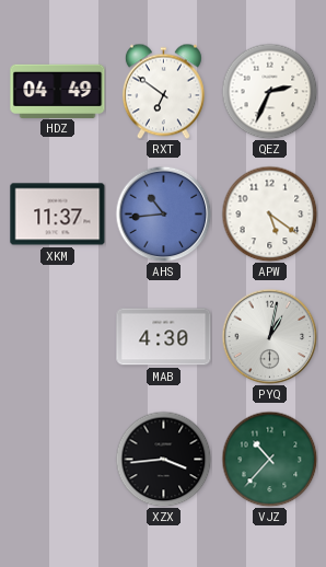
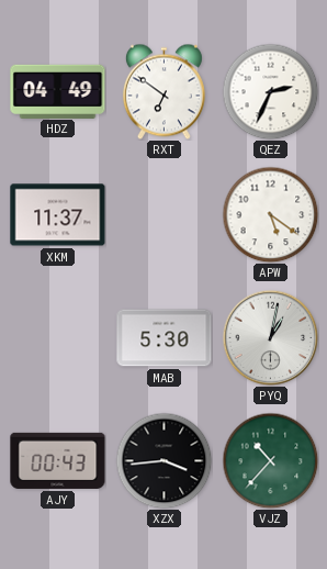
AHS: 10:44 -> none
MAB: 4:30 -> 5:30
AJY: none -> 00:43
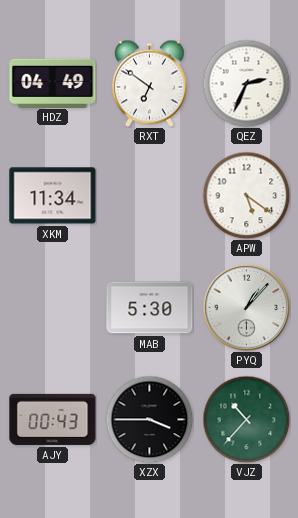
XKM: 11:37 -> 11:34
PYQ: 1:02 -> 1:07
XZX: 3:44 -> 3:45
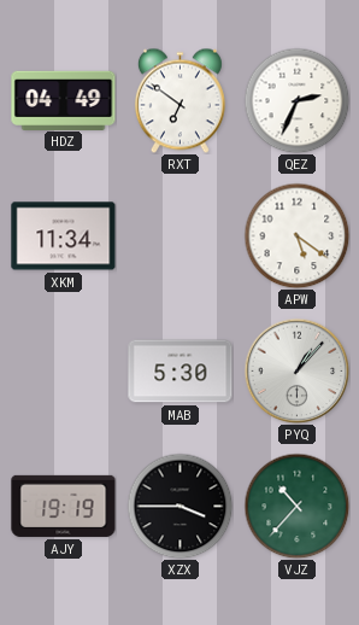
AJY: 00:43 -> 19:19
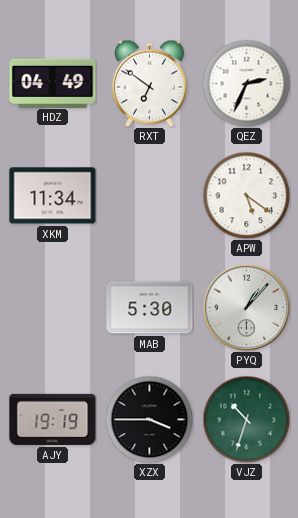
VJZ: 10:37 -> 10:33
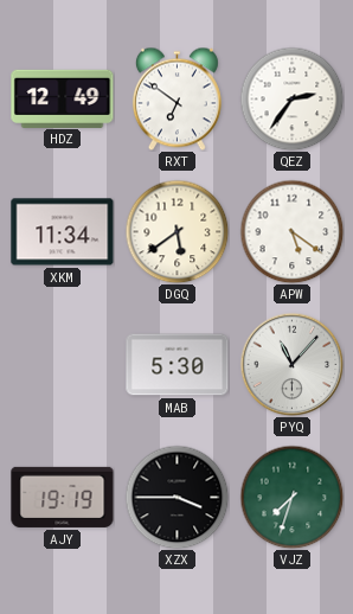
HDZ: 04:49 -> 12:49
QEZ: 2:34 -> 2:36
DGQ: none -> 5:39
PYQ: 1:07 -> 11:07
VJZ: 10:33 -> 7:33
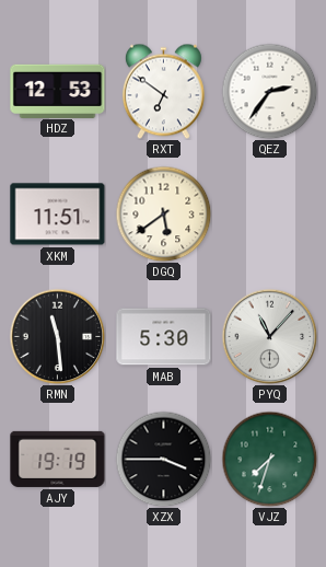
HDZ: 12:49 -> 12:53
XKM: 11:34 -> 11:51
APW: 5:21 -> none
RMN: none -> 11:29
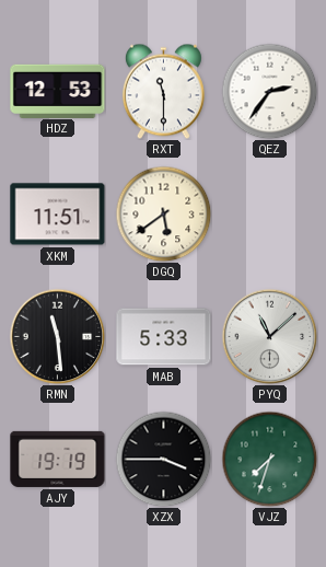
RXT: 6:51 -> 11:30
MAB: 5:30 -> 5:33
PYQ: 11:07 -> 11:08
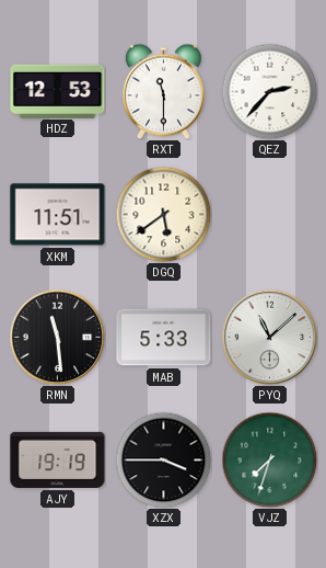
QEZ: 2:36 -> 2:37
